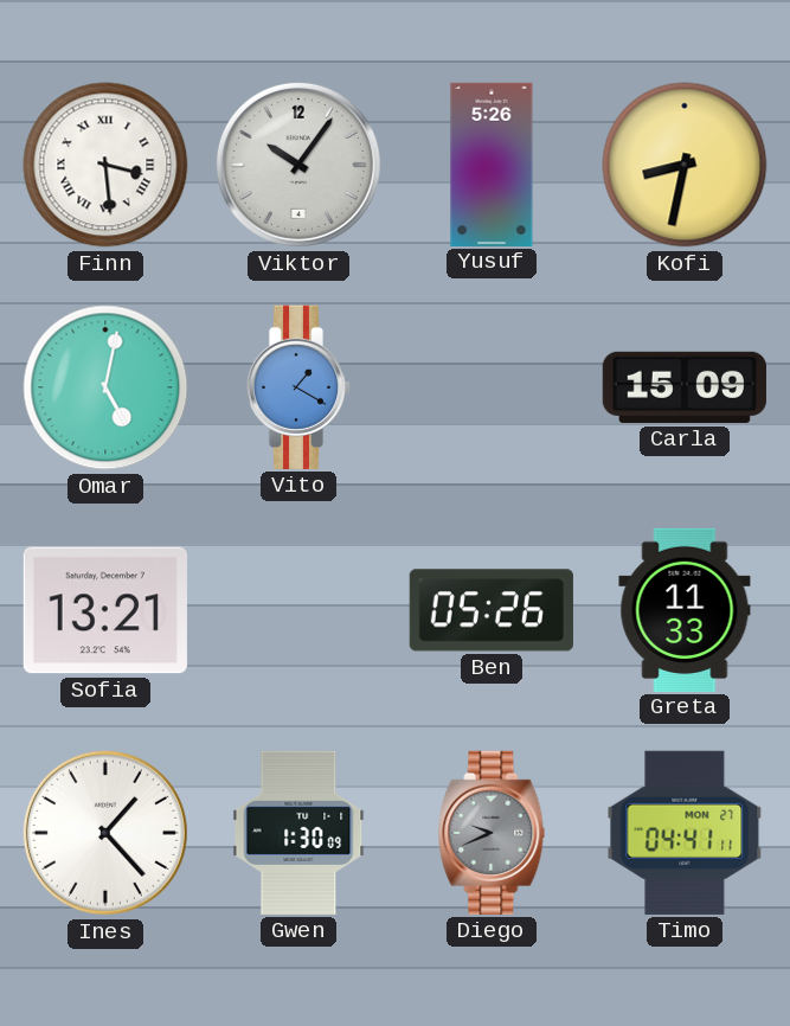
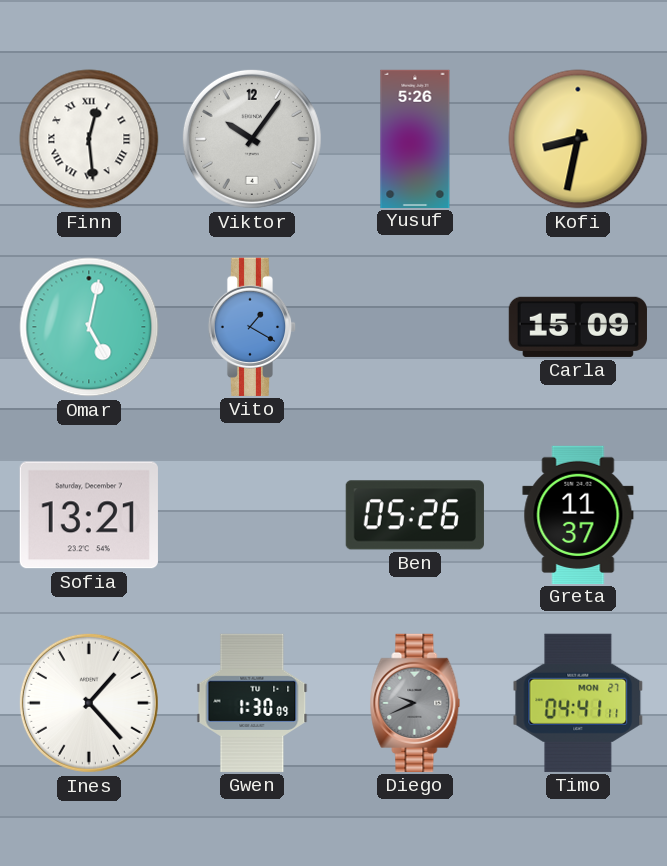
Finn: 3:29 -> 12:29
Greta: 11:33 -> 11:37
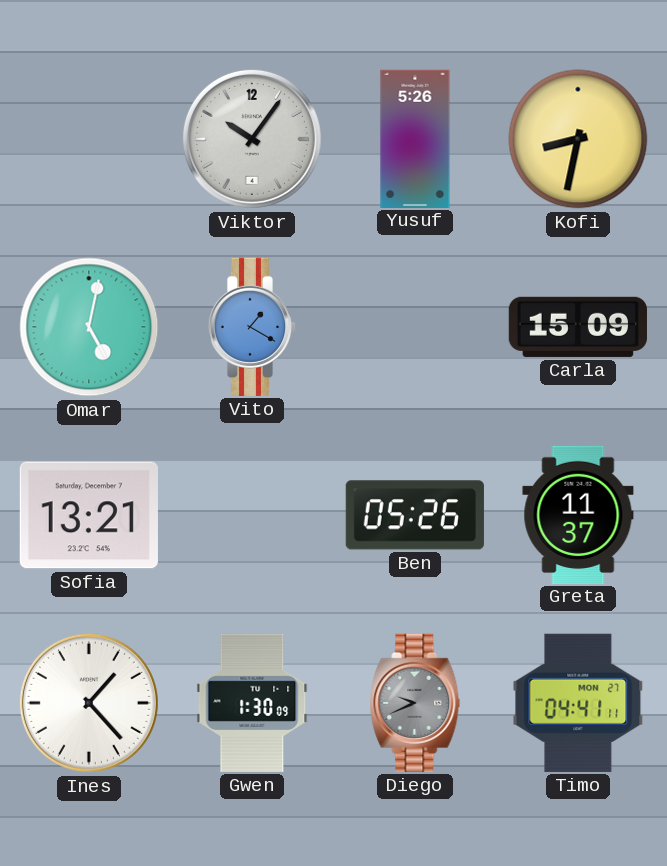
Finn: 12:29 -> none
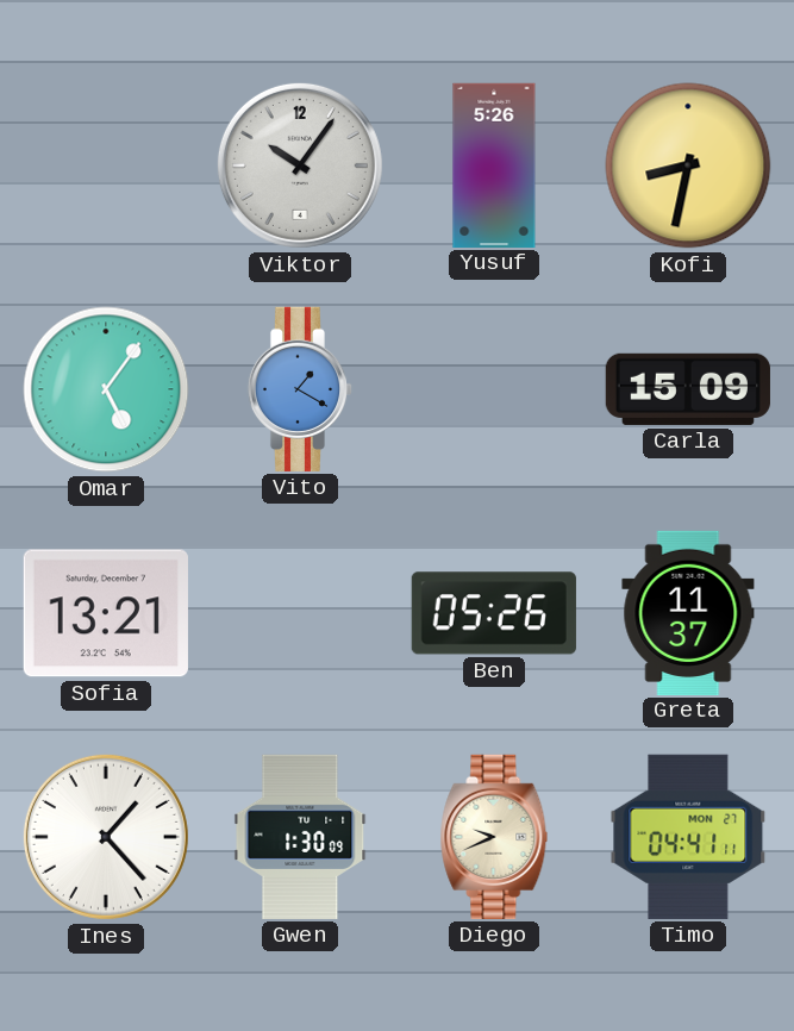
Omar: 5:02 -> 5:06
Diego dial: grey -> cream
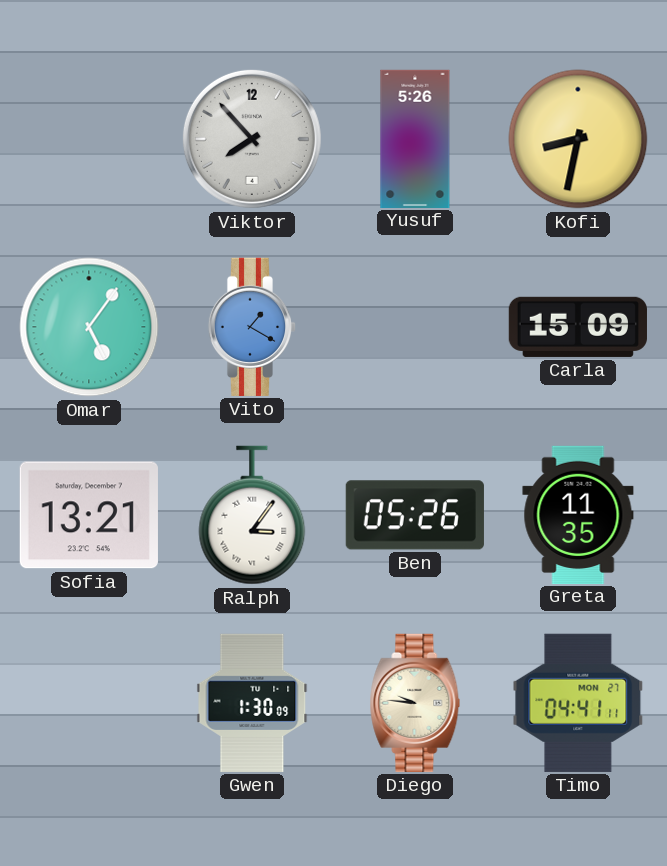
Viktor: 10:06 -> 7:53
Ralph: none -> 3:06
Greta: 11:37 -> 11:35
Ines: 1:23 -> none
Diego: 9:41 -> 9:46
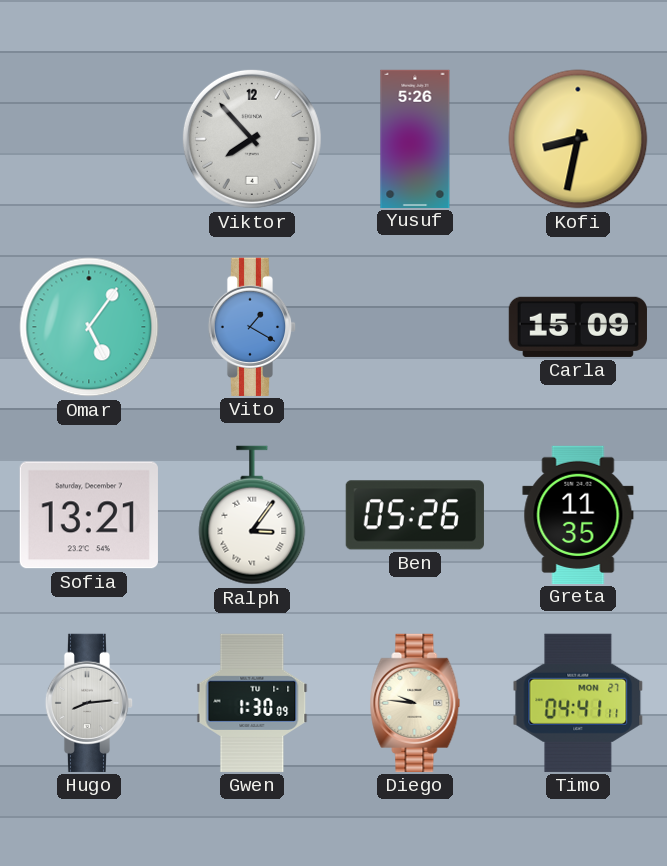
Hugo: none -> 8:14
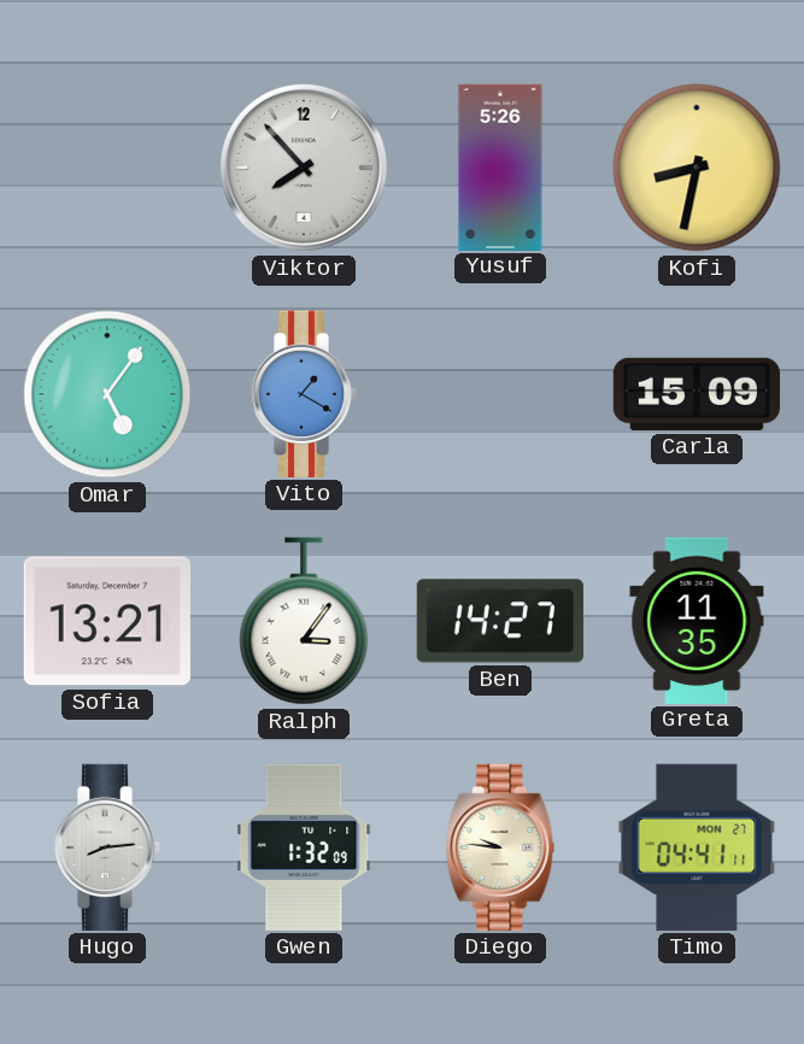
Ben: 05:26 -> 14:27
Gwen: 1:30 -> 1:32
